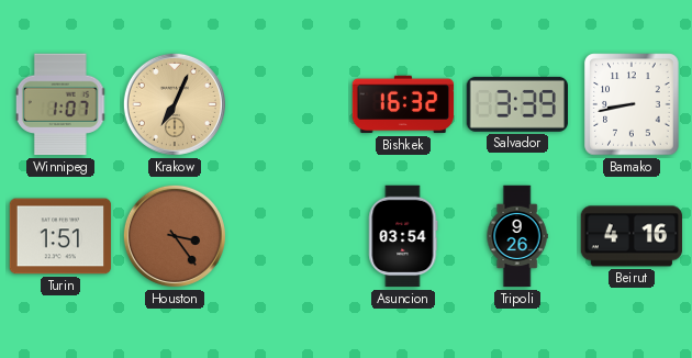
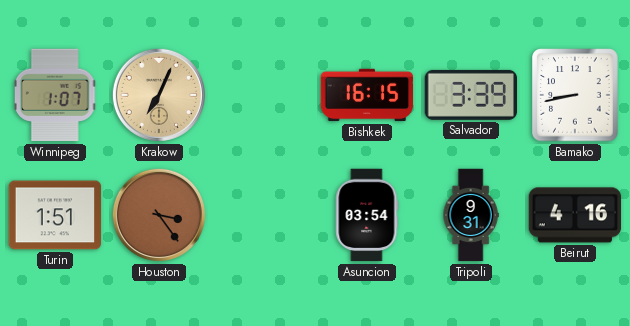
Bishkek: 16:32 -> 16:15
Tripoli: 9:26 -> 9:31
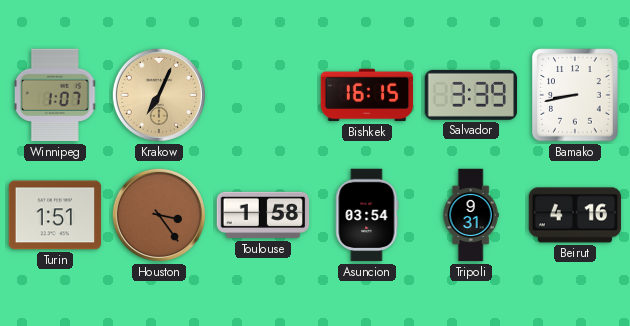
Toulouse: none -> 1:58
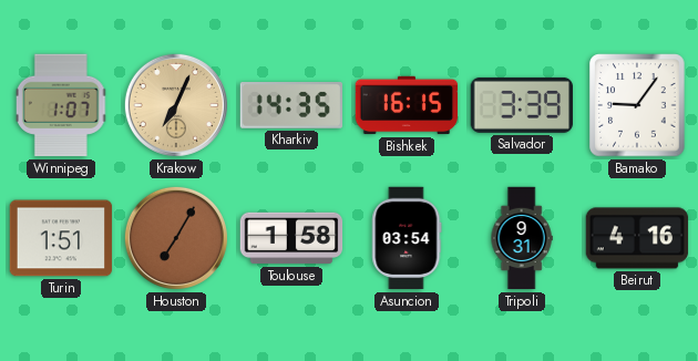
Kharkiv: none -> 14:35
Bamako: 8:43 -> 9:06
Houston: 3:24 -> 7:05
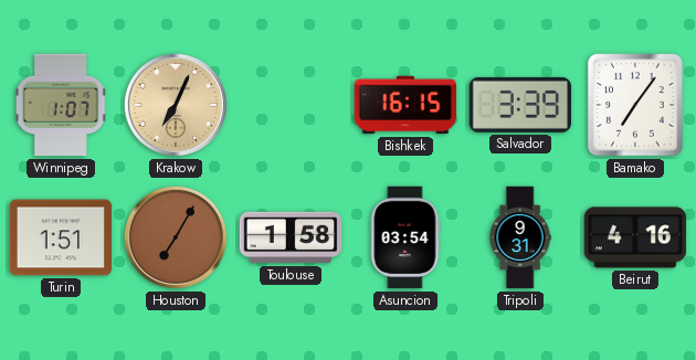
Kharkiv: 14:35 -> none
Bamako: 9:06 -> 7:06
